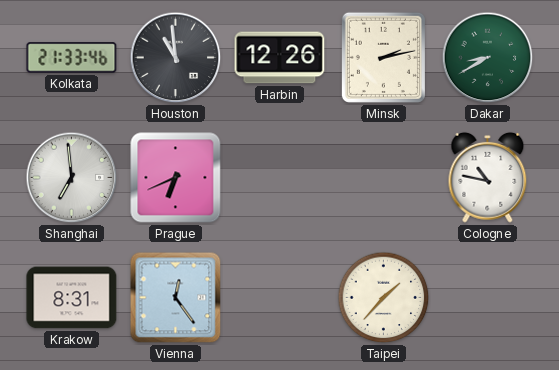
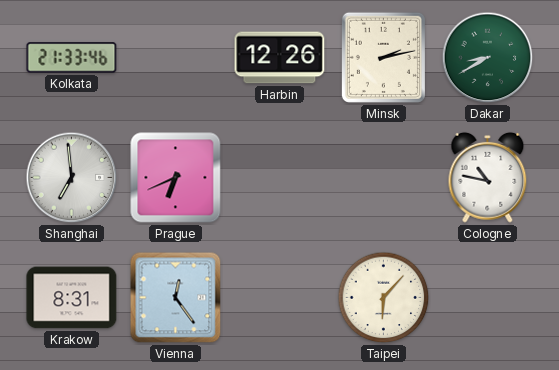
Houston: 10:59 -> none
Taipei: 1:37 -> 6:07
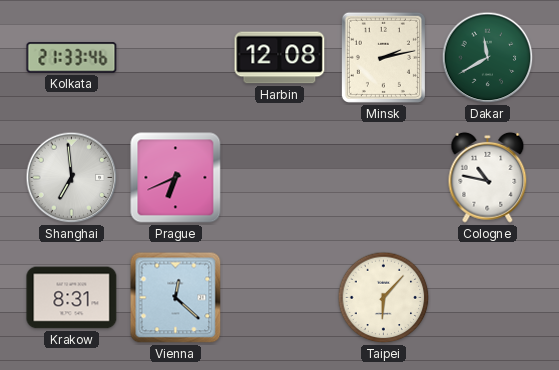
Harbin: 12:26 -> 12:08
Dakar: 8:40 -> 11:40
Vienna: 12:24 -> 12:22
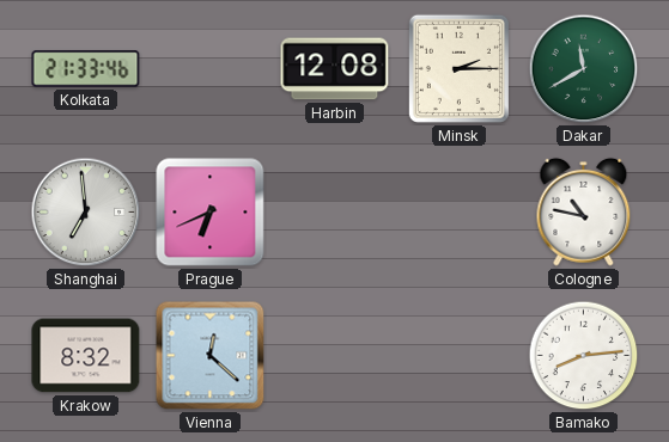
Minsk: 2:13 -> 2:15
Krakow: 8:31 -> 8:32
Taipei: 6:07 -> none
Bamako: none -> 8:14
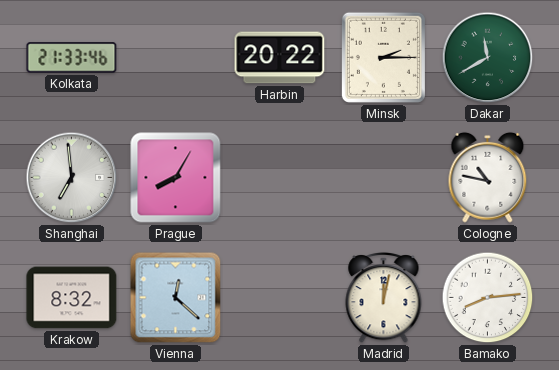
Harbin: 12:08 -> 20:22
Prague: 6:41 -> 8:05
Madrid: none -> 12:02
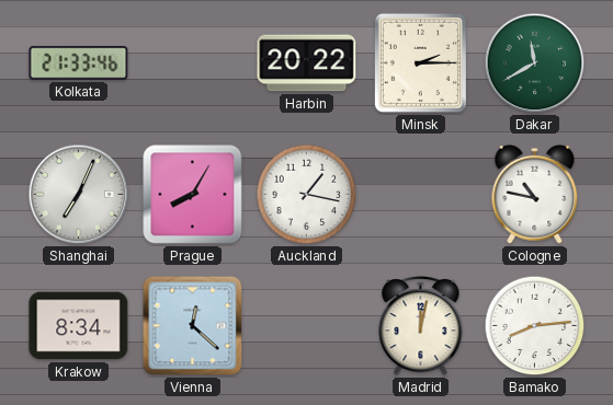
Shanghai: 6:59 -> 7:04
Auckland: none -> 1:17
Krakow: 8:32 -> 8:34
